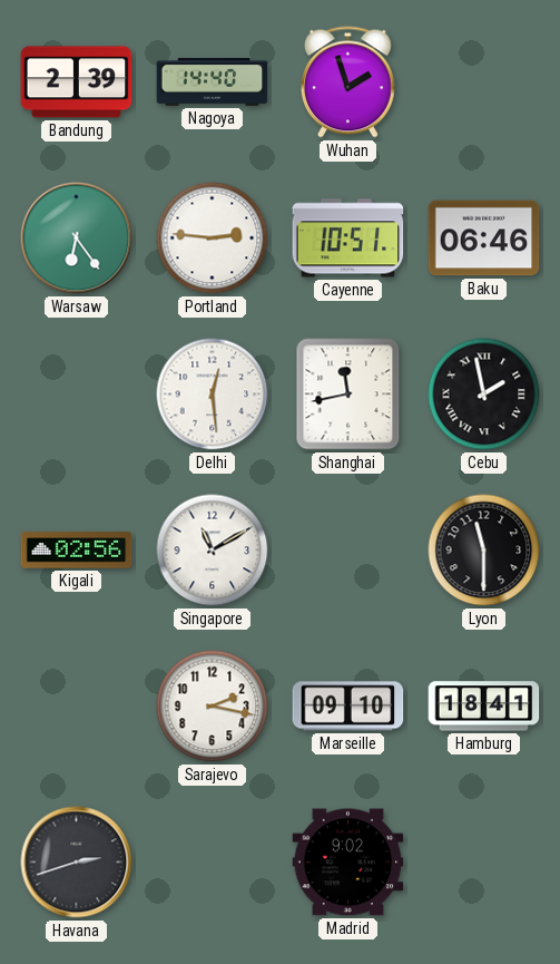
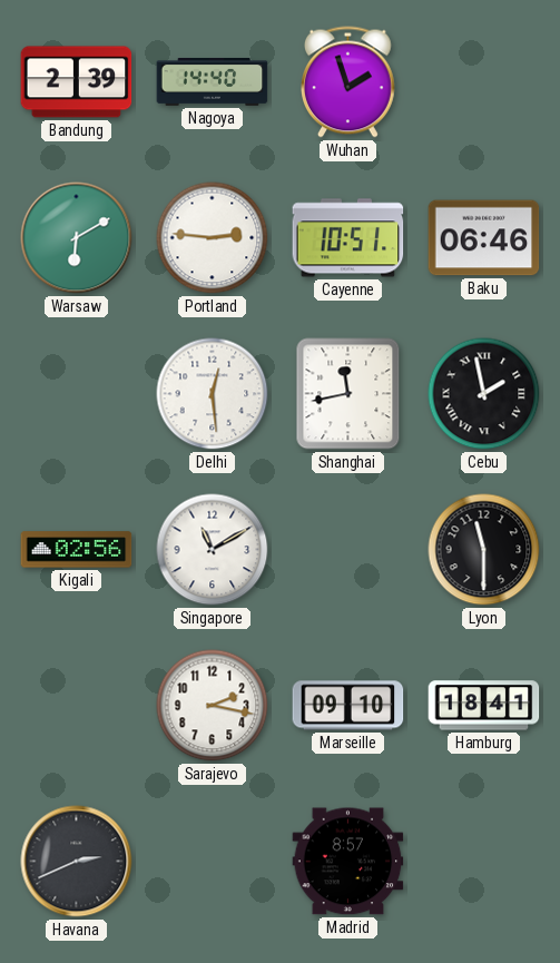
Warsaw: 6:24 -> 6:10
Havana: 2:42 -> 2:41
Madrid: 9:02 -> 8:57
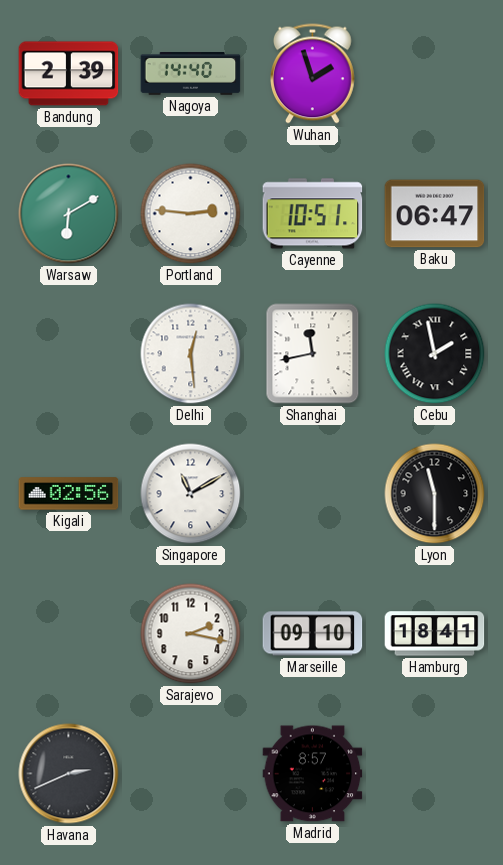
Baku: 06:46 -> 06:47
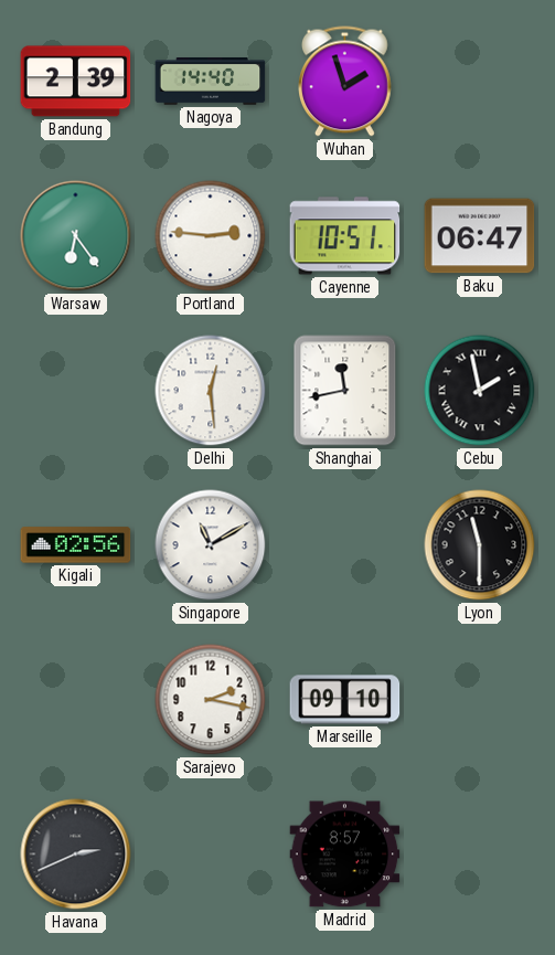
Warsaw: 6:10 -> 6:24
Hamburg: 18:41 -> none
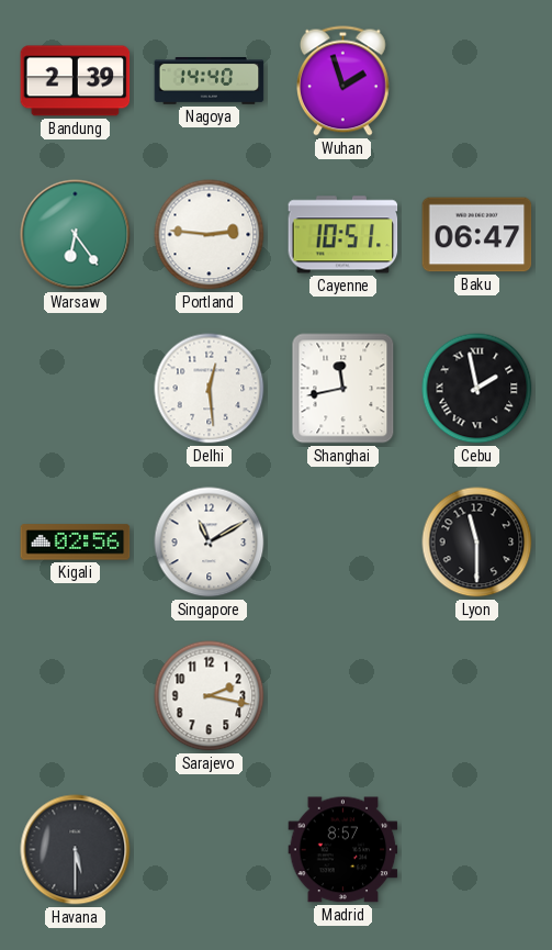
Marseille: 09:10 -> none
Havana: 2:41 -> 5:30
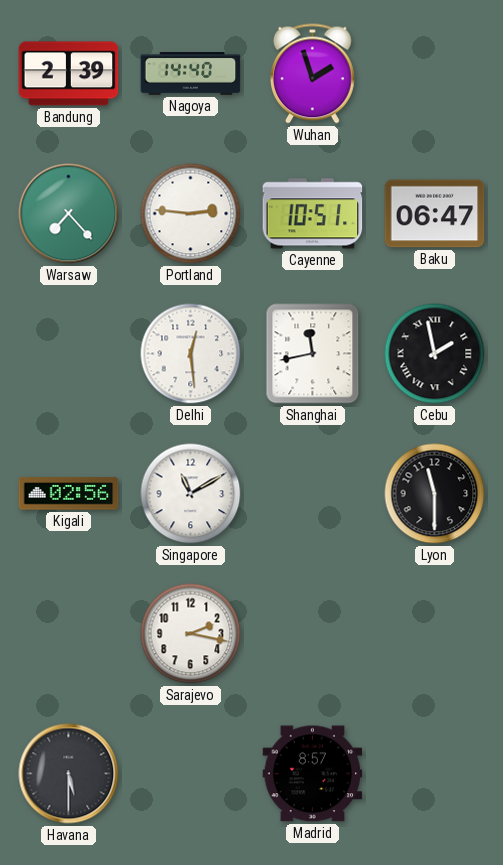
Warsaw: 6:24 -> 7:23
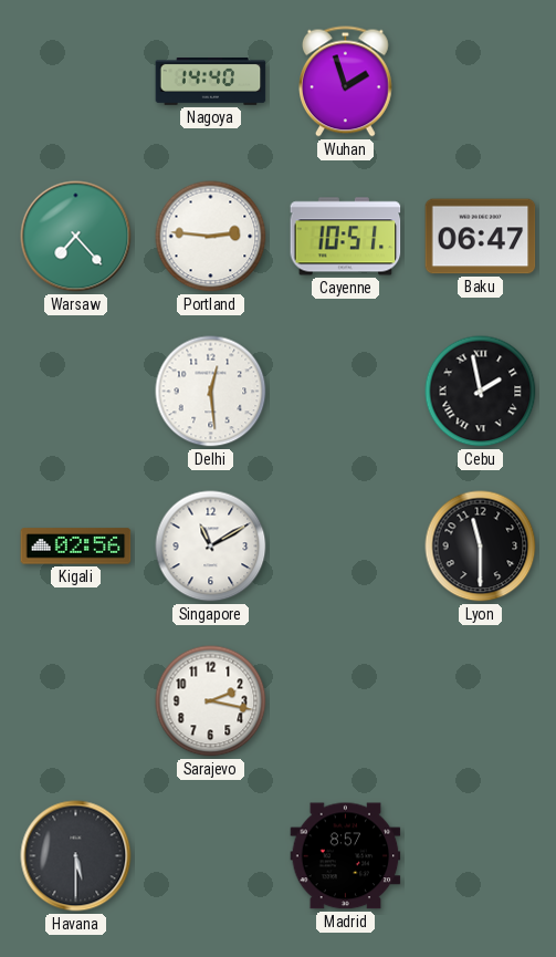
Bandung: 2:39 -> none
Shanghai: 11:43 -> none
